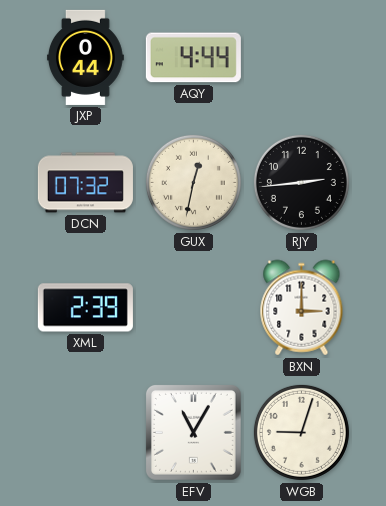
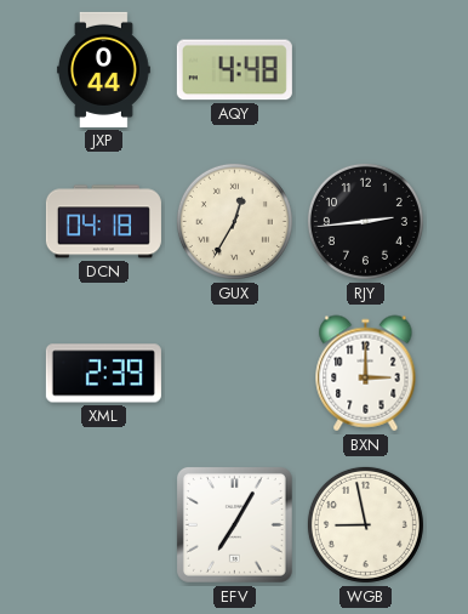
AQY: 4:44 -> 4:48
DCN: 07:32 -> 04:18
GUX: 12:32 -> 12:35
EFV: 11:05 -> 7:05
WGB: 9:03 -> 8:58
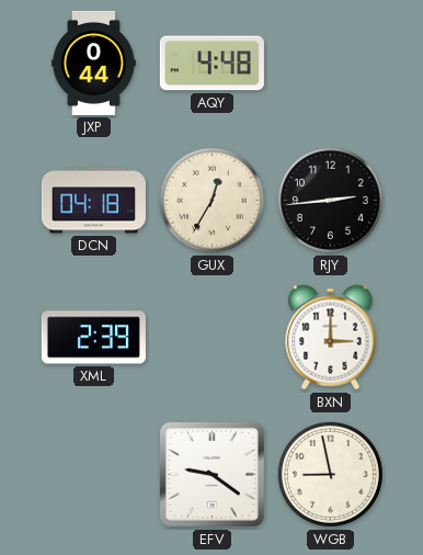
EFV: 7:05 -> 9:21
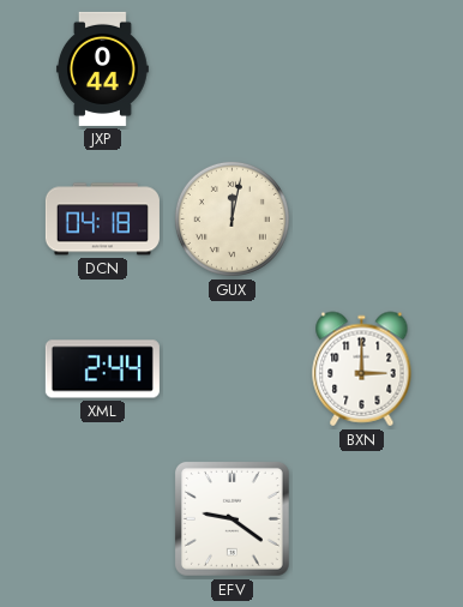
AQY: 4:48 -> none
GUX: 12:35 -> 12:02
RJY: 2:44 -> none
XML: 2:39 -> 2:44
WGB: 8:58 -> none
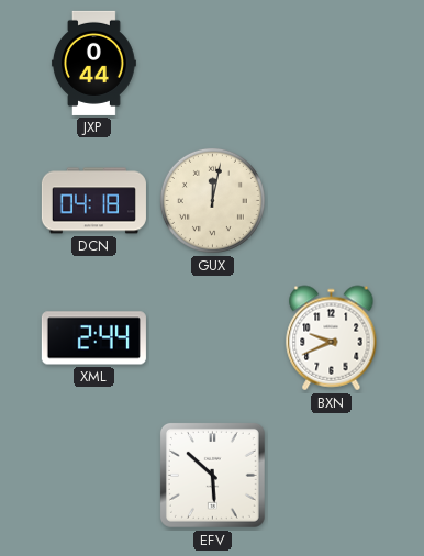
BXN: 3:00 -> 9:41
EFV: 9:21 -> 5:52
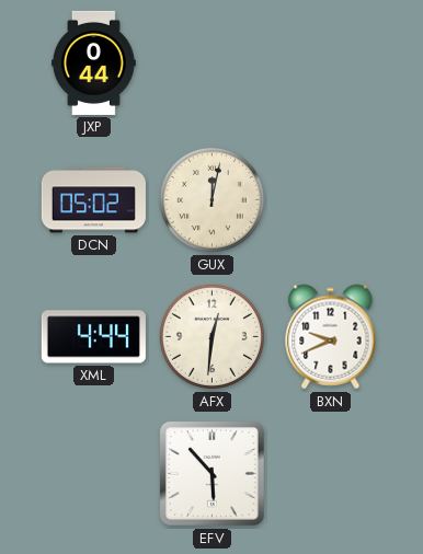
DCN: 04:18 -> 05:02
XML: 2:44 -> 4:44
AFX: none -> 12:31
EFV: 5:52 -> 5:53
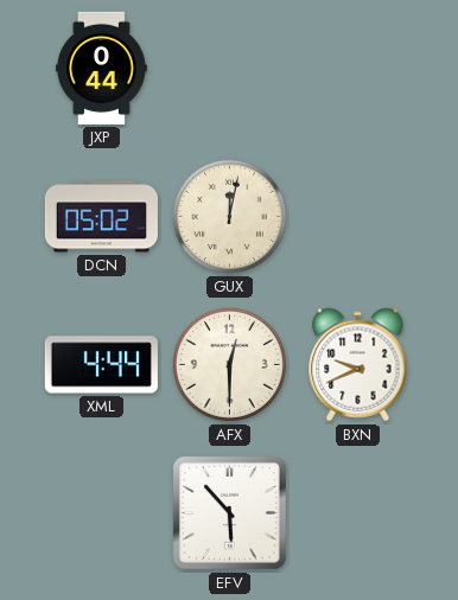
AFX: 12:31 -> 12:30
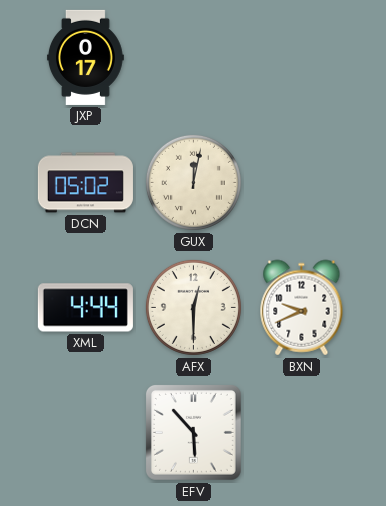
JXP: 0:44 -> 0:17
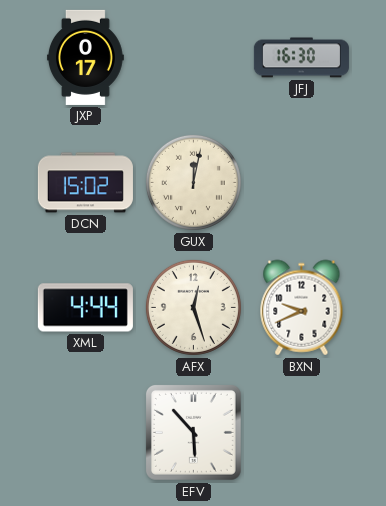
JFJ: none -> 16:30
DCN: 05:02 -> 15:02
AFX: 12:30 -> 12:27
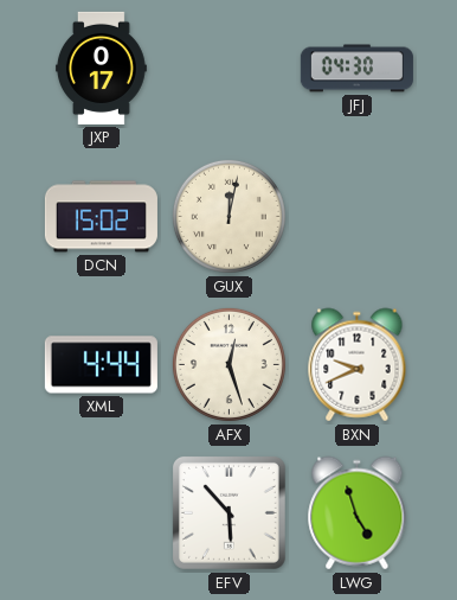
JFJ: 16:30 -> 04:30
LWG: none -> 4:57
